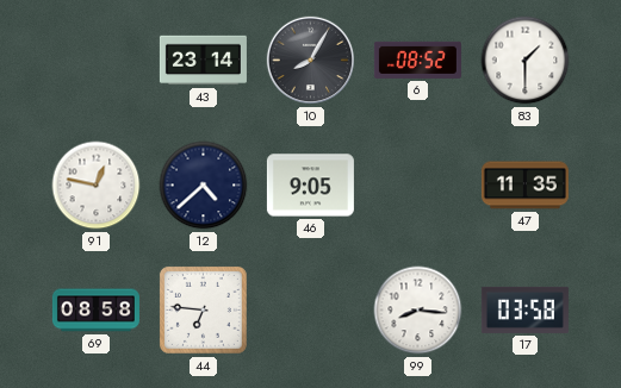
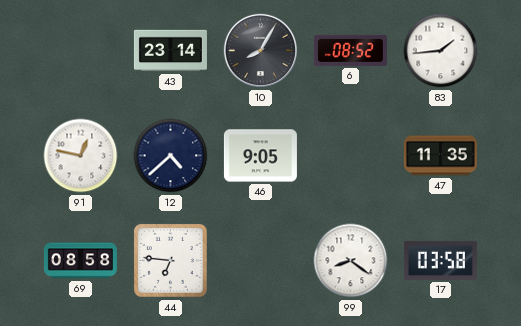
83: 1:30 -> 1:44
99: 8:16 -> 8:21
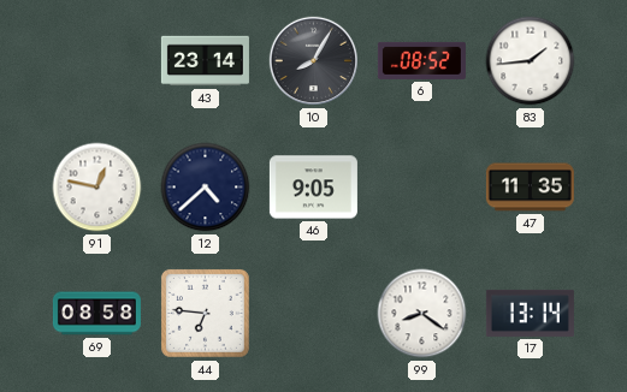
17: 03:58 -> 13:14
